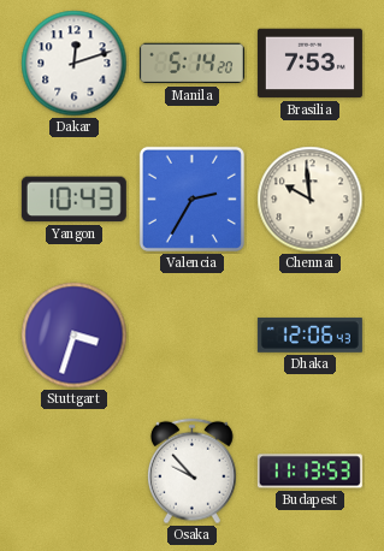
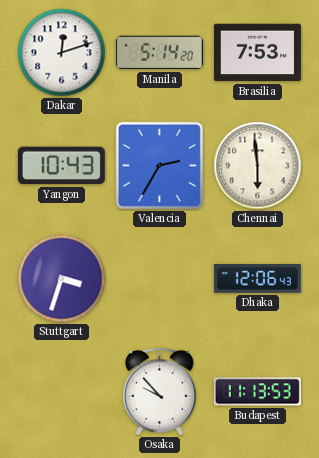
Chennai: 9:59 -> 5:59
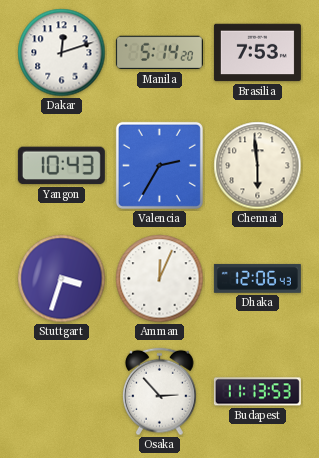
Amman: none -> 12:04
Osaka: 9:53 -> 2:53
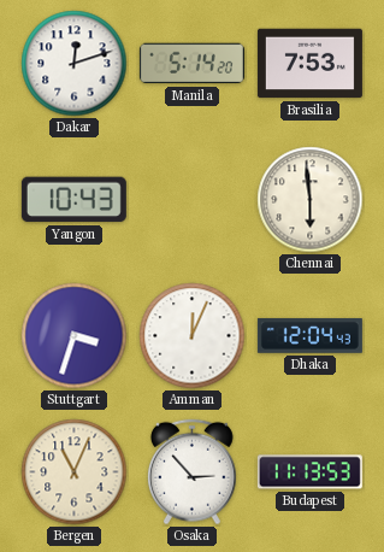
Valencia: 2:35 -> none
Dhaka: 12:06 -> 12:04
Bergen: none -> 11:04
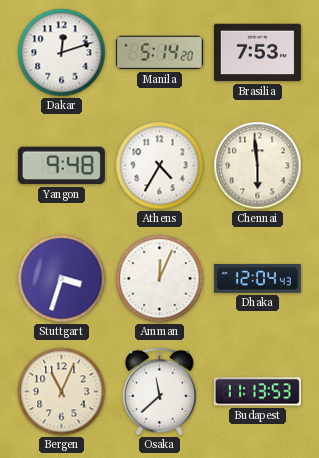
Yangon: 10:43 -> 9:48
Athens: none -> 4:35
Osaka: 2:53 -> 11:38
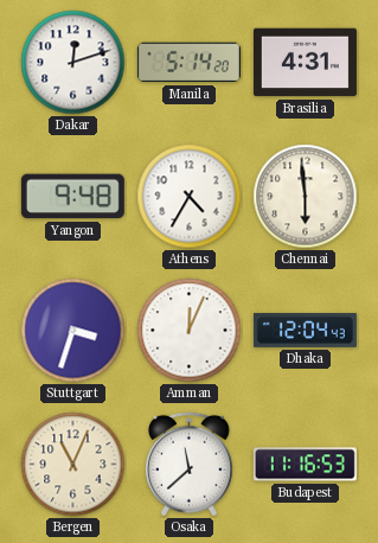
Brasilia: 7:53 -> 4:31
Budapest: 11:13 -> 11:16
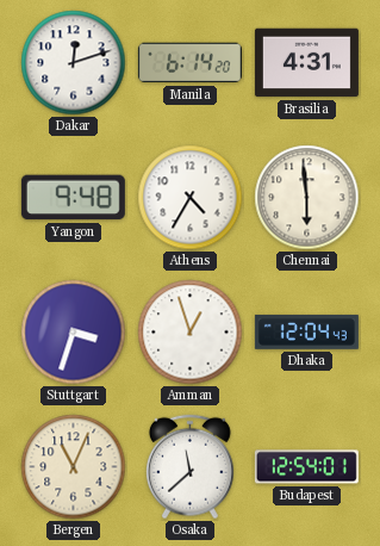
Manila: 5:14 -> 6:14
Amman: 12:04 -> 12:57
Budapest: 11:16 -> 12:54
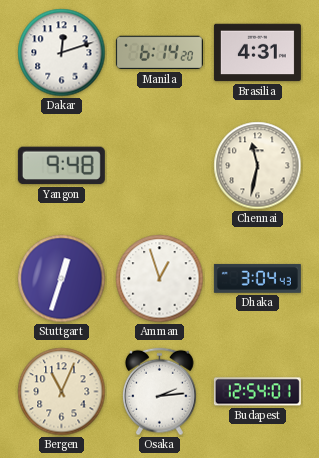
Athens: 4:35 -> none
Chennai: 5:59 -> 11:32
Stuttgart: 3:33 -> 12:33
Dhaka: 12:04 -> 3:04
Osaka: 11:38 -> 2:14
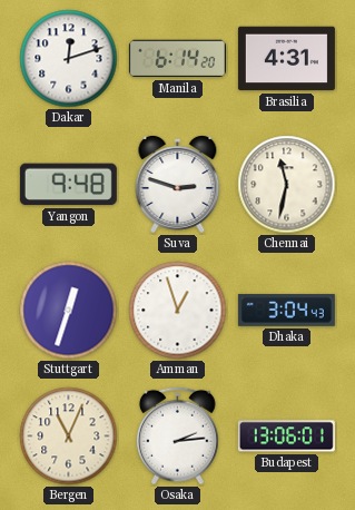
Suva: none -> 2:48
Budapest: 12:54 -> 13:06
